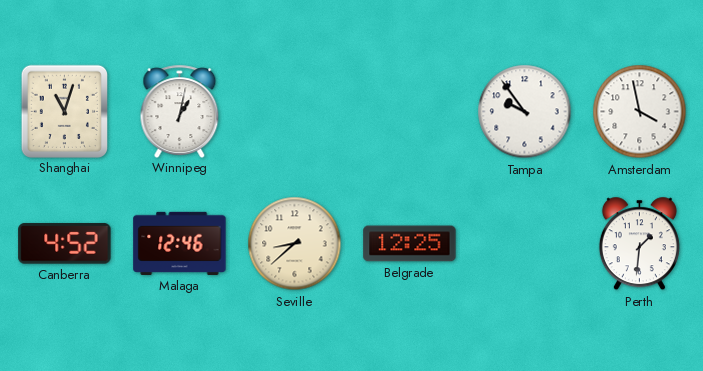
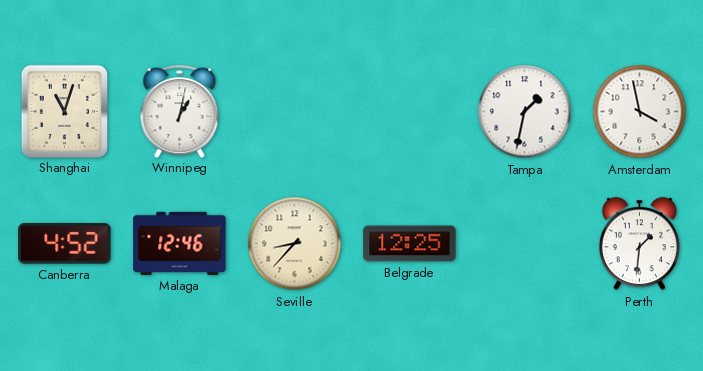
Tampa: 9:54 -> 1:32
Seville: 8:38 -> 8:37
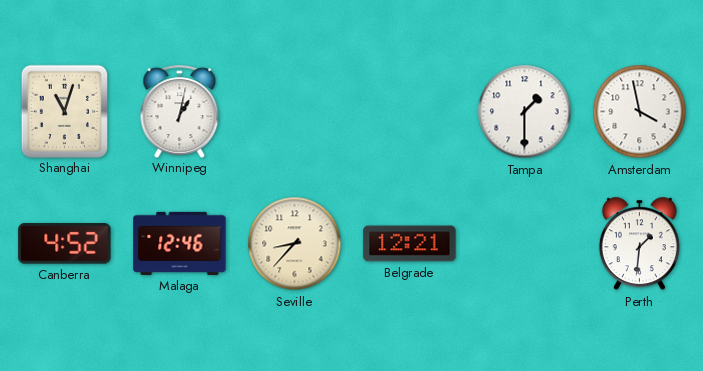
Tampa: 1:32 -> 1:30
Belgrade: 12:25 -> 12:21
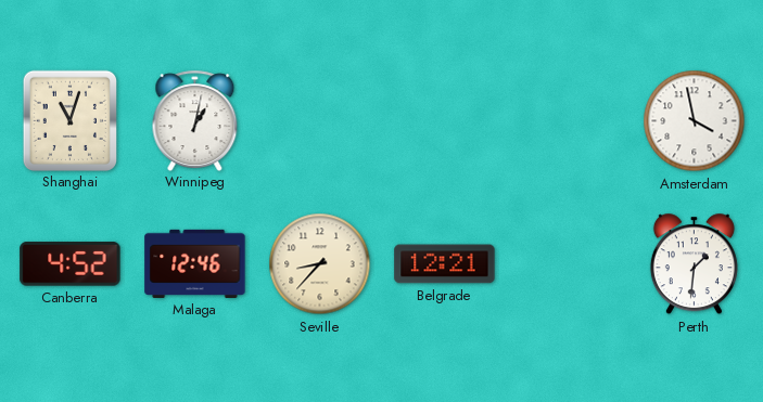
Tampa: 1:30 -> none
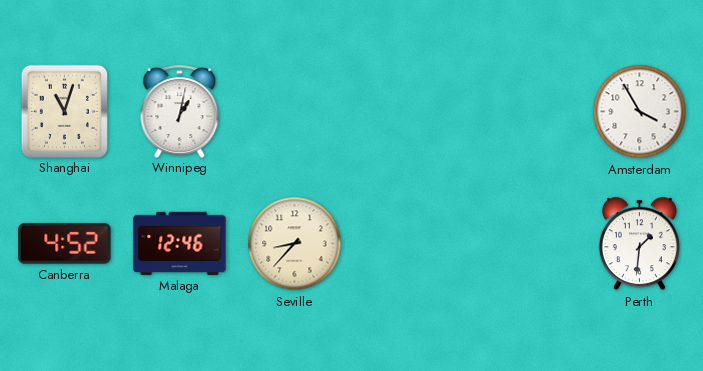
Amsterdam: 3:58 -> 3:55
Belgrade: 12:21 -> none
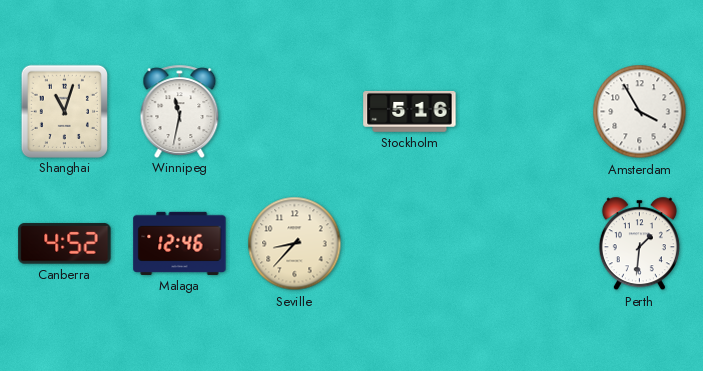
Winnipeg: 1:02 -> 11:32
Stockholm: none -> 5:16
